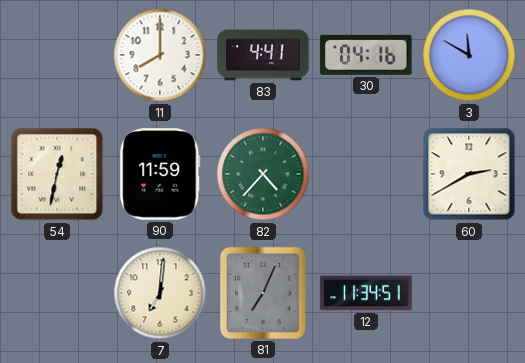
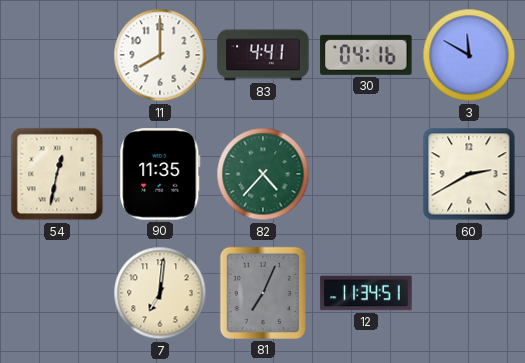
90: 11:59 -> 11:35
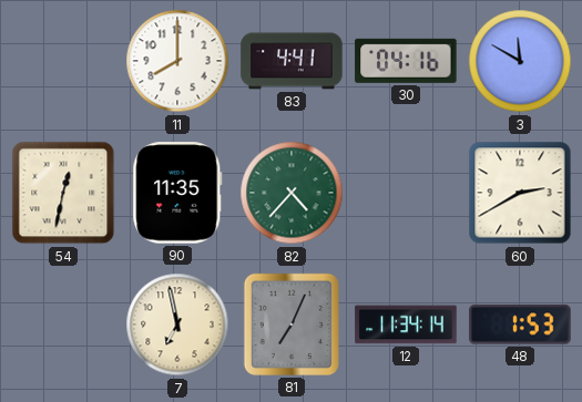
7: 7:01 -> 6:58
12: 11:34:51 -> 11:34:14
48: none -> 1:53
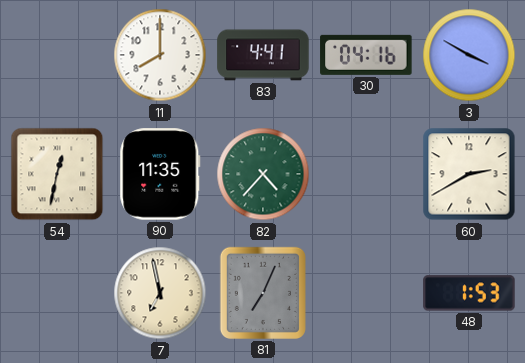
3: 11:50 -> 3:50
12: 11:34 -> none
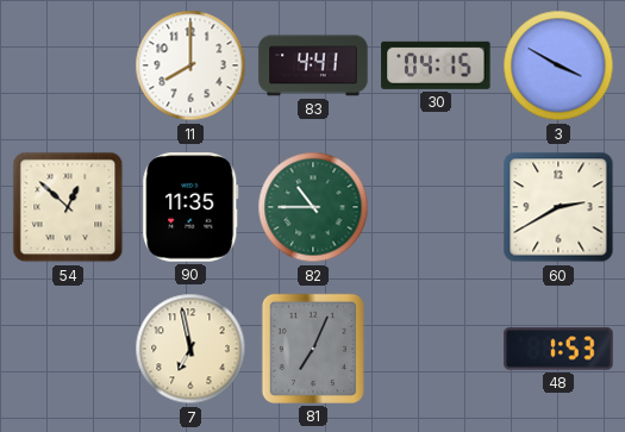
30: 04:16 -> 04:15
54: 12:32 -> 12:52
82: 4:37 -> 10:45
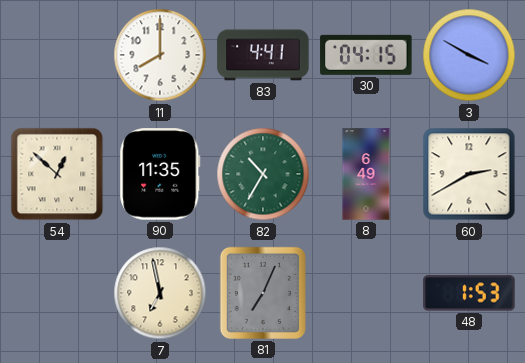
82: 10:45 -> 10:35
8: none -> 6:49
